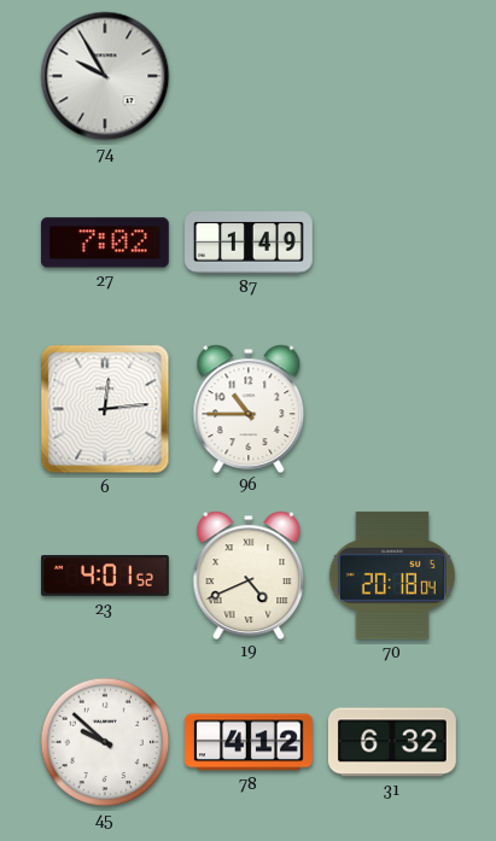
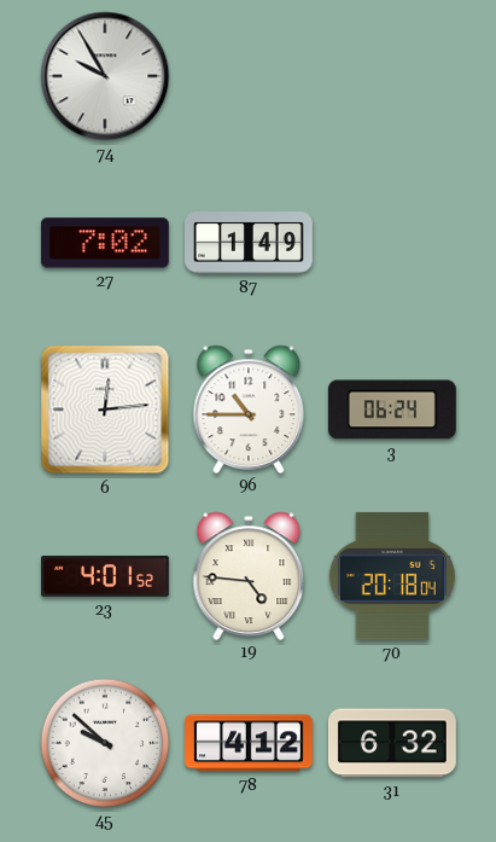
3: none -> 06:24
19: 4:41 -> 4:46
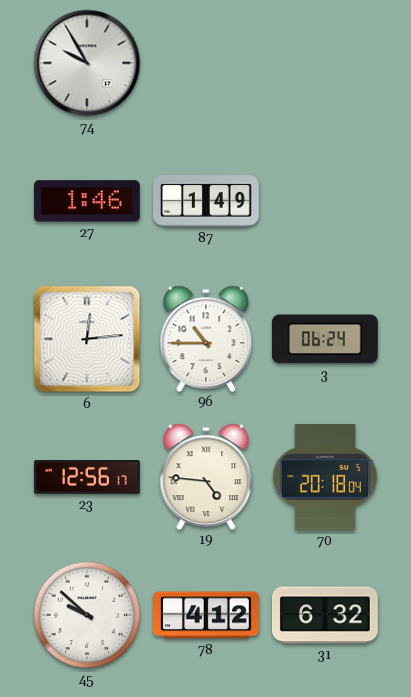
27: 7:02 -> 1:46
23: 4:01 -> 12:56
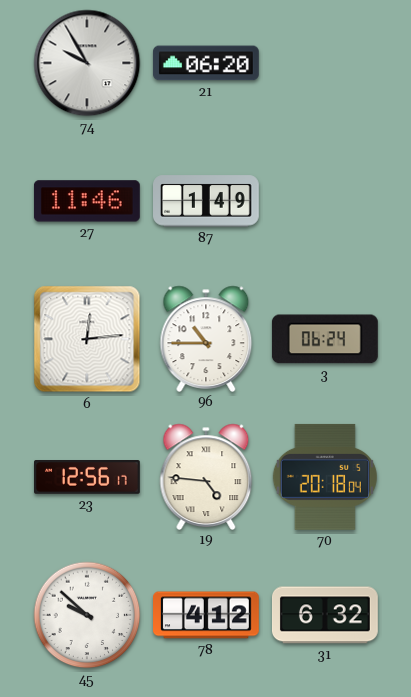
21: none -> 06:20
27: 1:46 -> 11:46
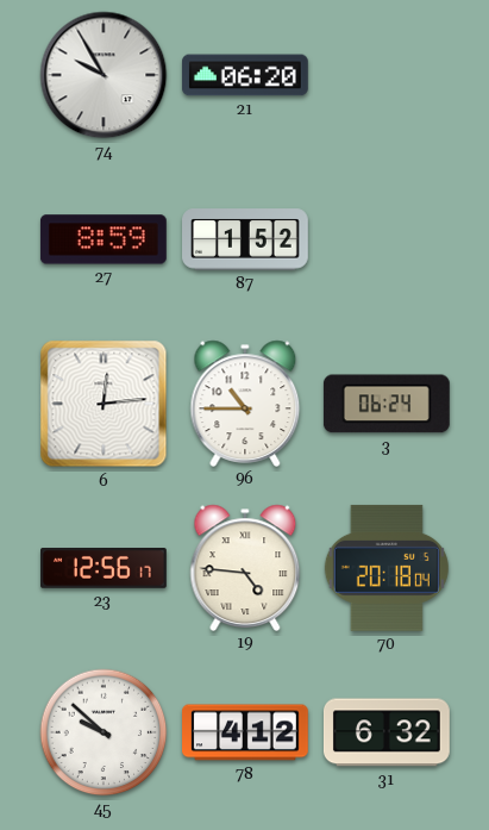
27: 11:46 -> 8:59
87: 1:49 -> 1:52
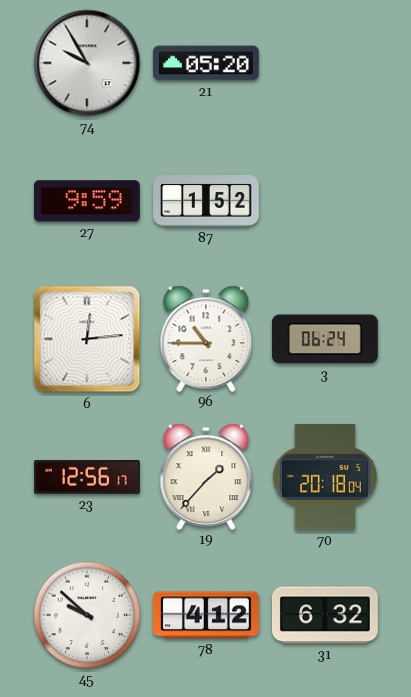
21: 06:20 -> 05:20
27: 8:59 -> 9:59
19: 4:46 -> 1:37
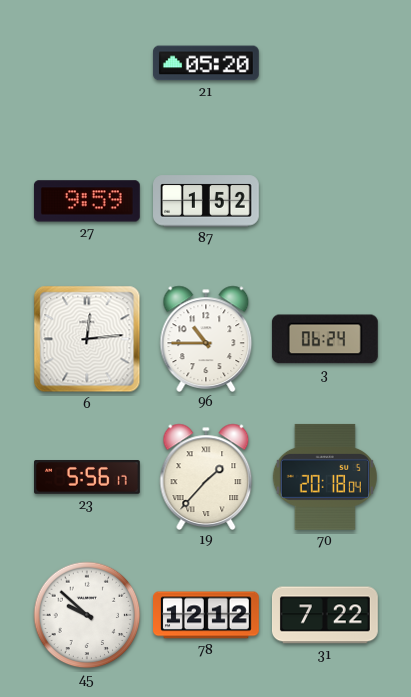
74: 9:55 -> none
23: 12:56 -> 5:56
78: 4:12 -> 12:12
31: 6:32 -> 7:22
